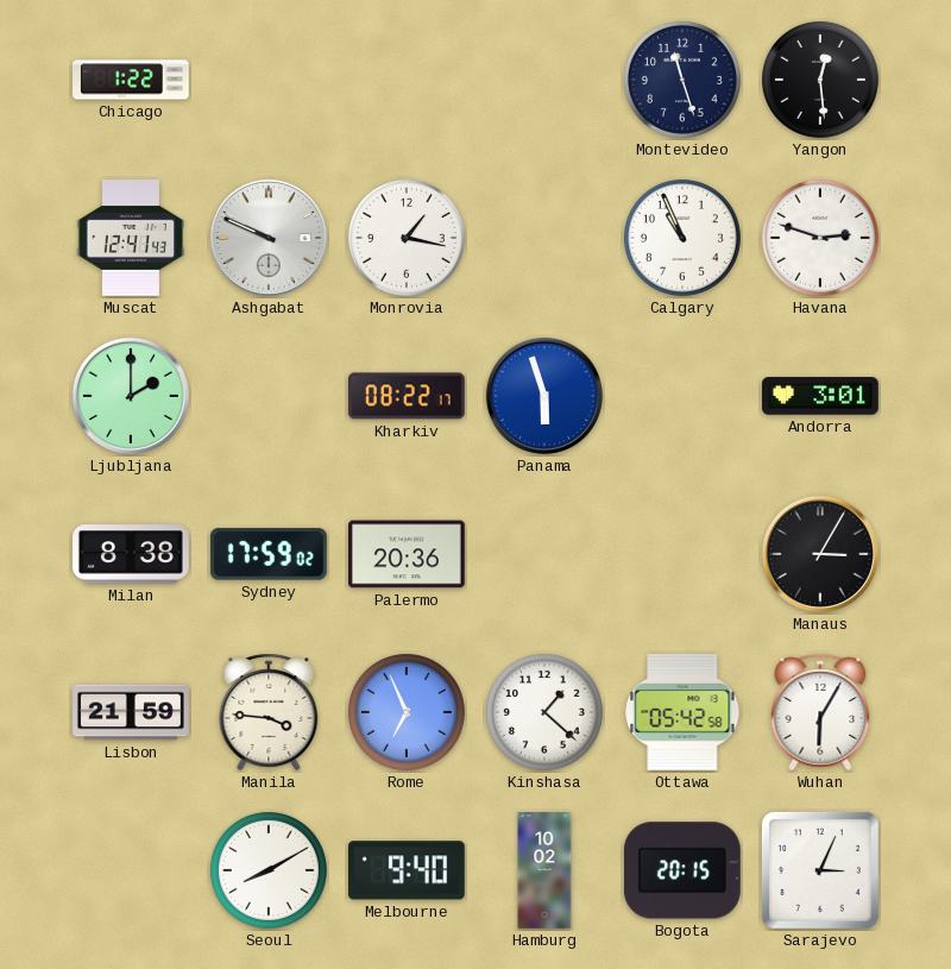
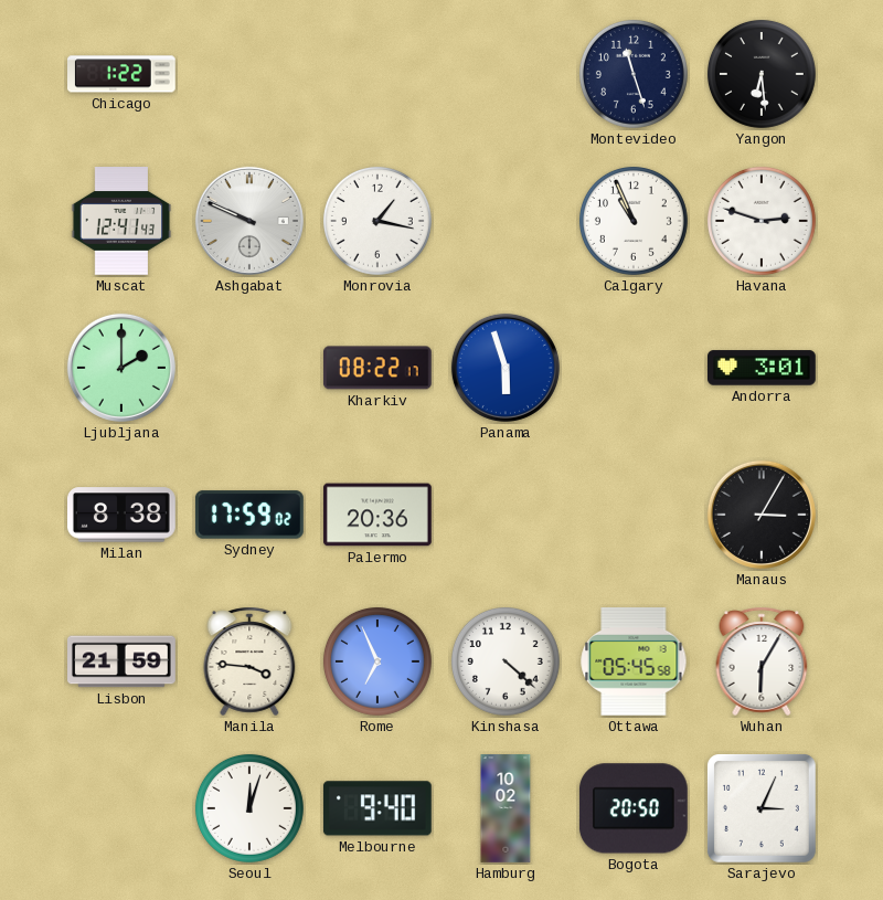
Yangon: 12:29 -> 6:29
Kinshasa: 1:22 -> 4:22
Ottawa: 05:42 -> 05:45
Seoul: 8:10 -> 12:03
Bogota: 20:15 -> 20:50
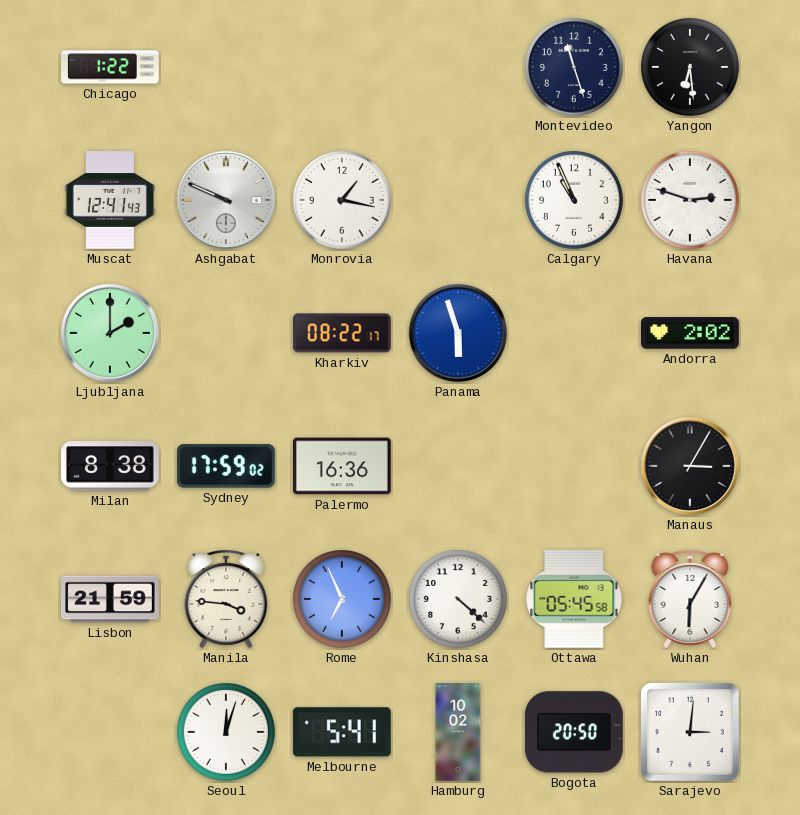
Andorra: 3:01 -> 2:02
Palermo: 20:36 -> 16:36
Melbourne: 9:40 -> 5:41
Sarajevo: 3:04 -> 3:01
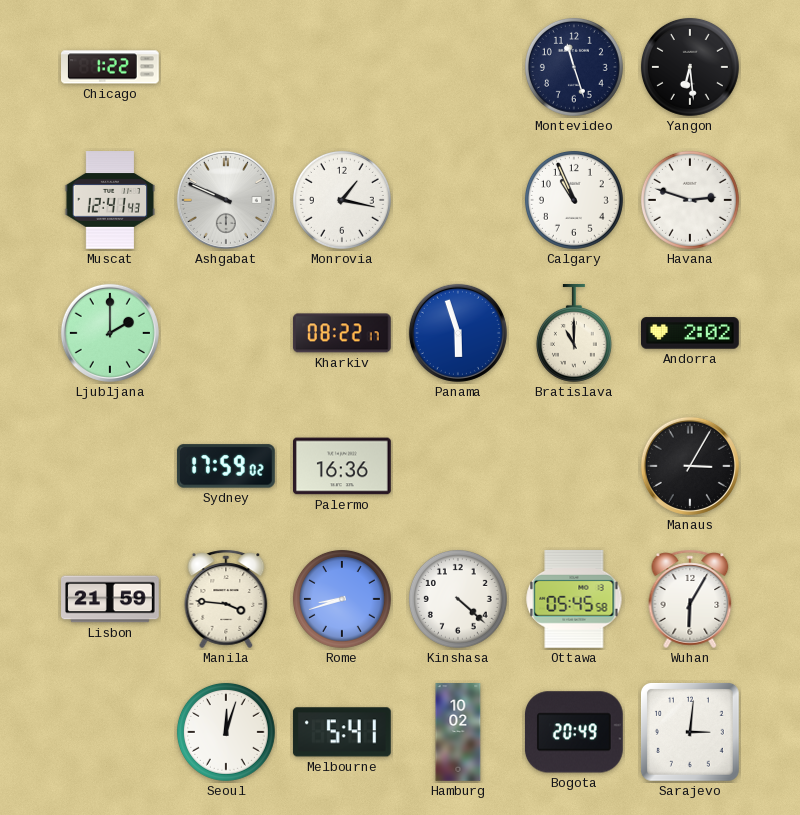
Bratislava: none -> 11:00
Milan: 8:38 -> none
Rome: 6:56 -> 8:42
Bogota: 20:50 -> 20:49
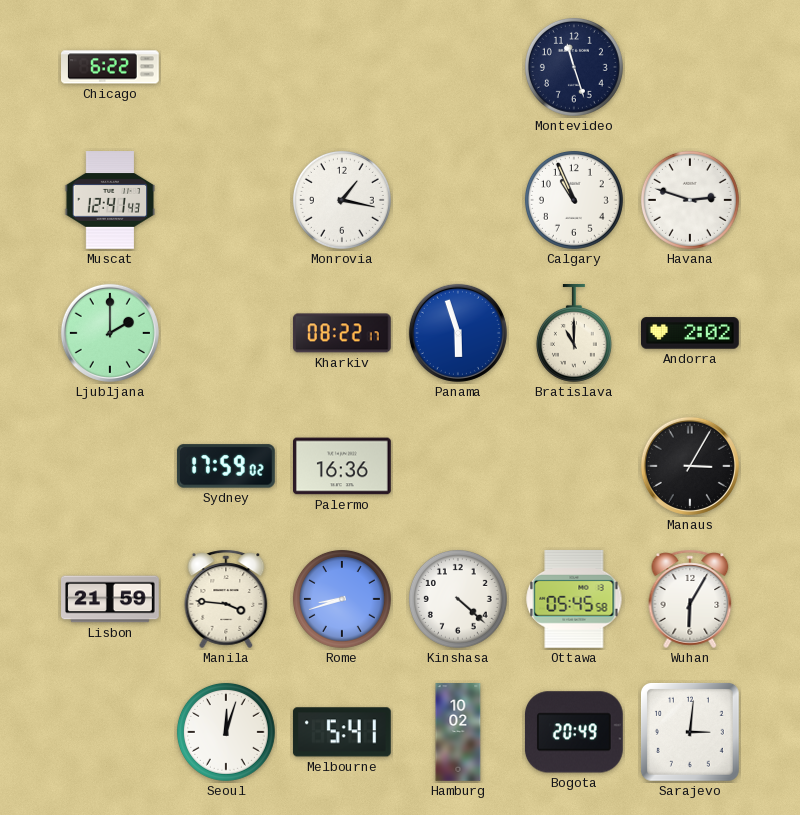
Chicago: 1:22 -> 6:22
Yangon: 6:29 -> none
Ashgabat: 9:49 -> none
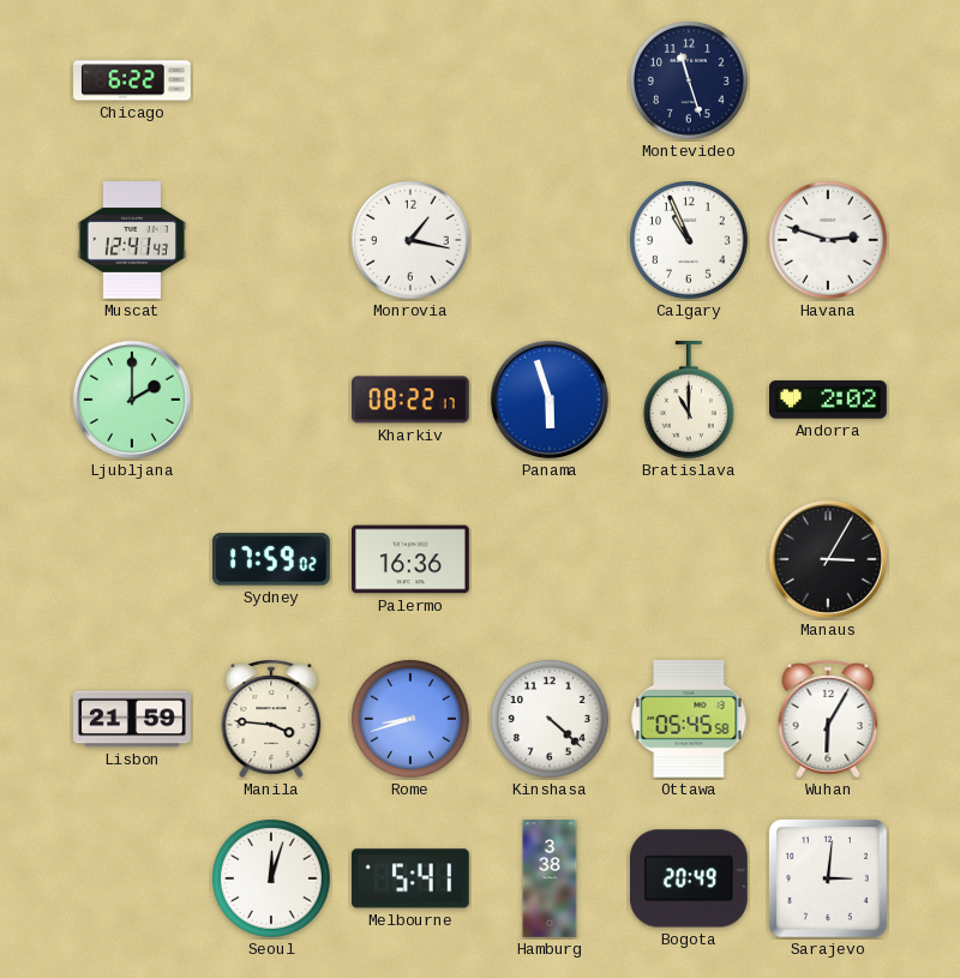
Hamburg: 10:02 -> 3:38
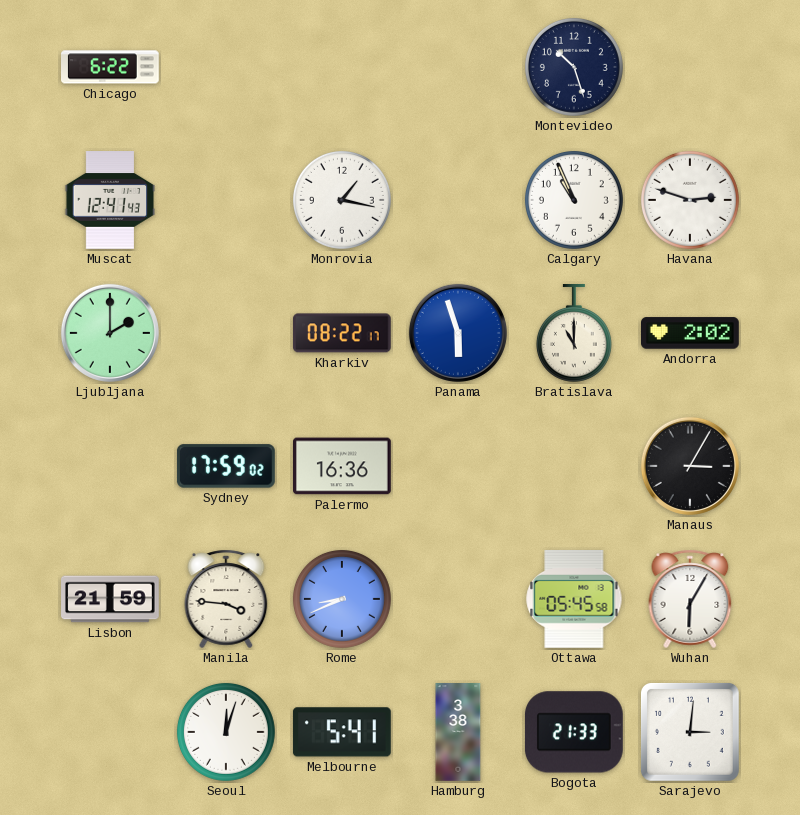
Montevideo: 11:27 -> 10:27
Rome: 8:42 -> 8:41
Kinshasa: 4:22 -> none
Bogota: 20:49 -> 21:33
